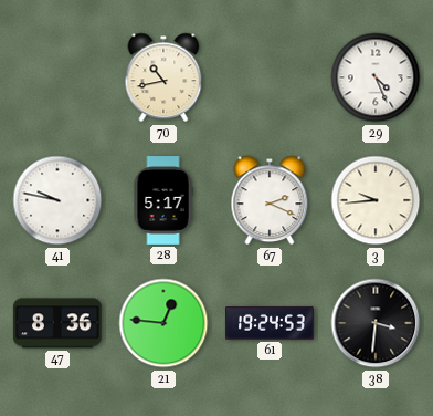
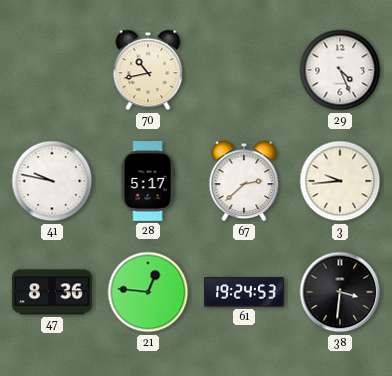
67: 2:19 -> 2:38
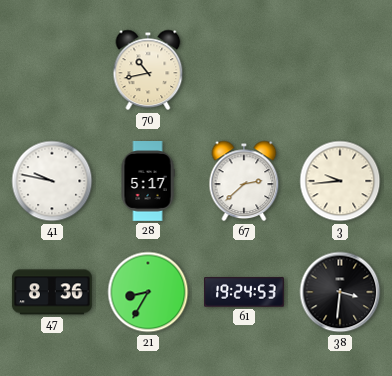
29: 4:26 -> none
21: 12:46 -> 8:35
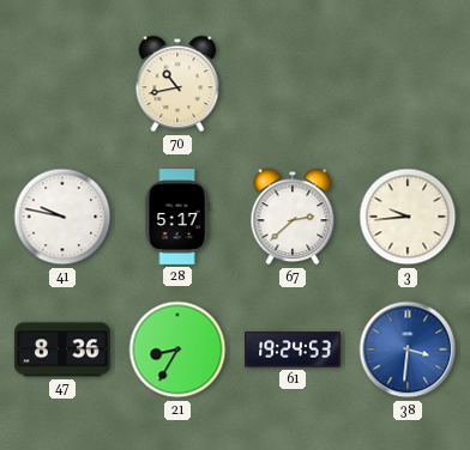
38 dial: black -> blue
